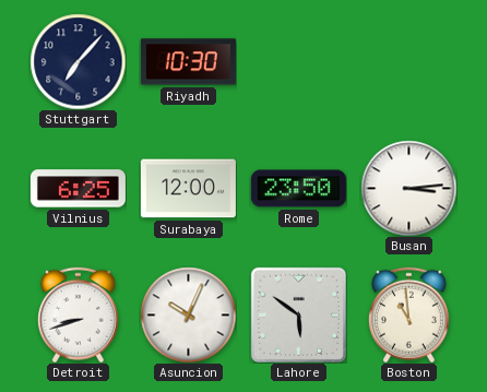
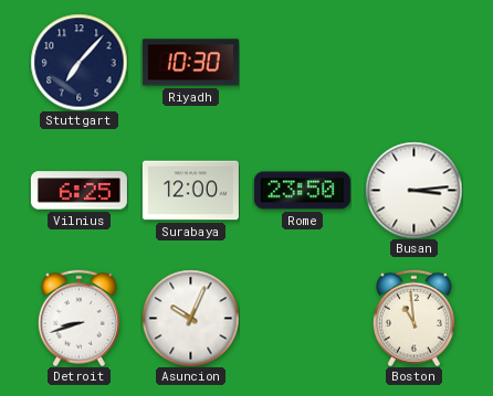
Lahore: 5:51 -> none
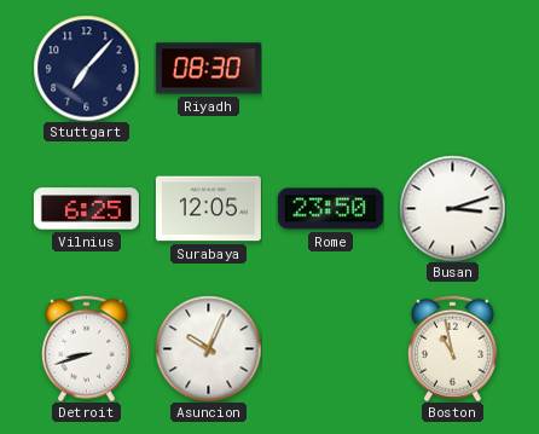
Riyadh: 10:30 -> 08:30
Surabaya: 12:00 -> 12:05
Busan: 3:14 -> 3:12
Boston: 10:59 -> 10:58
